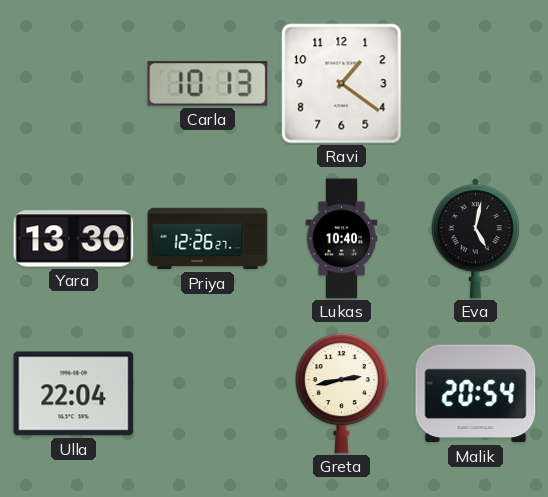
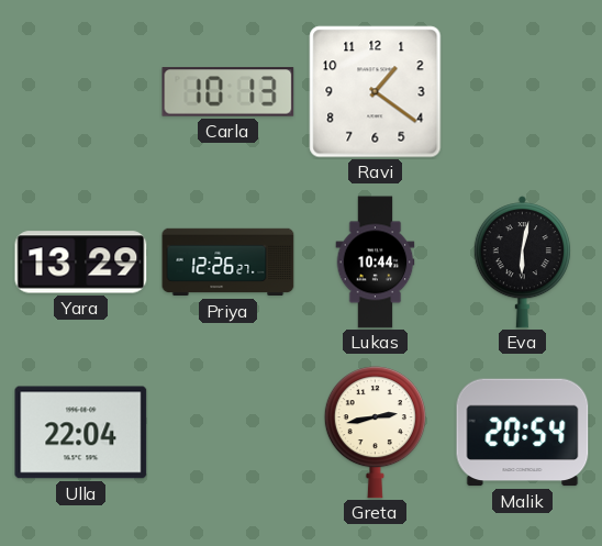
Yara: 13:30 -> 13:29
Lukas: 10:40 -> 10:44
Eva: 5:02 -> 6:02
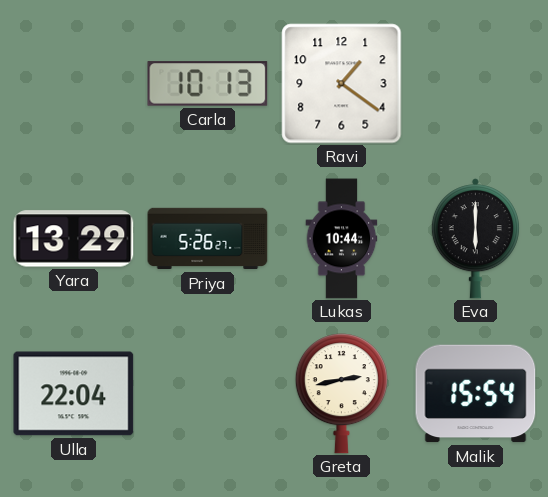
Priya: 12:26 -> 5:26
Eva: 6:02 -> 6:00
Malik: 20:54 -> 15:54
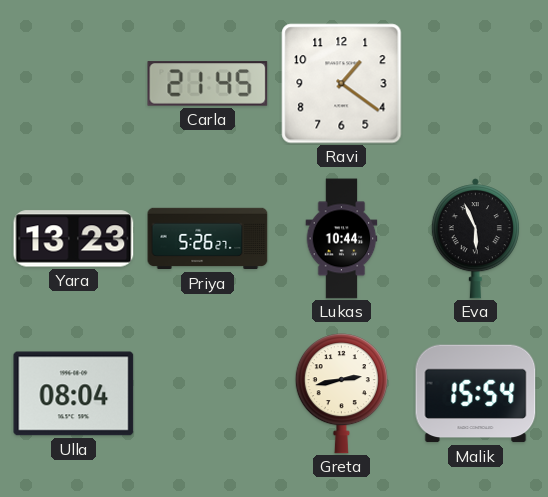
Carla: 10:13 -> 21:45
Yara: 13:29 -> 13:23
Eva: 6:00 -> 5:56
Ulla: 22:04 -> 08:04
